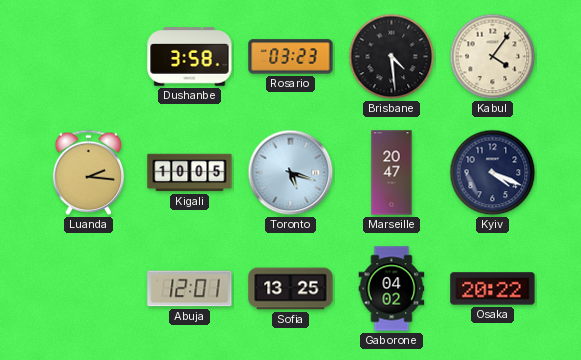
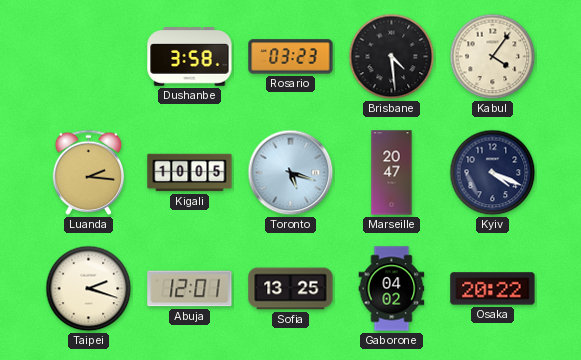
Taipei: none -> 2:18
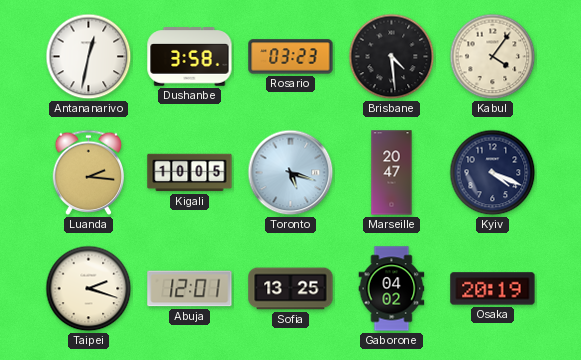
Antananarivo: none -> 12:32
Osaka: 20:22 -> 20:19
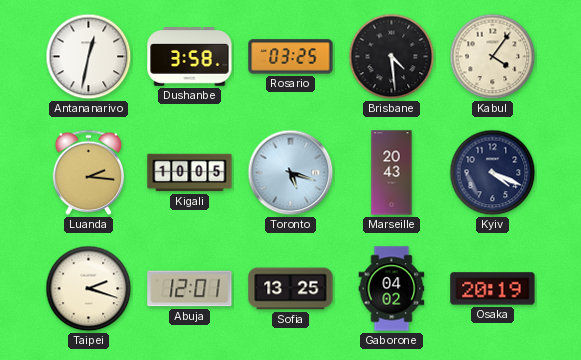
Rosario: 03:23 -> 03:25
Marseille: 20:47 -> 20:43
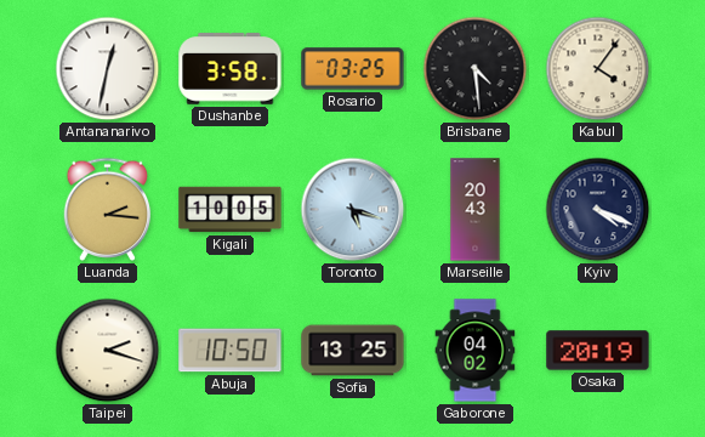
Abuja: 12:01 -> 10:50
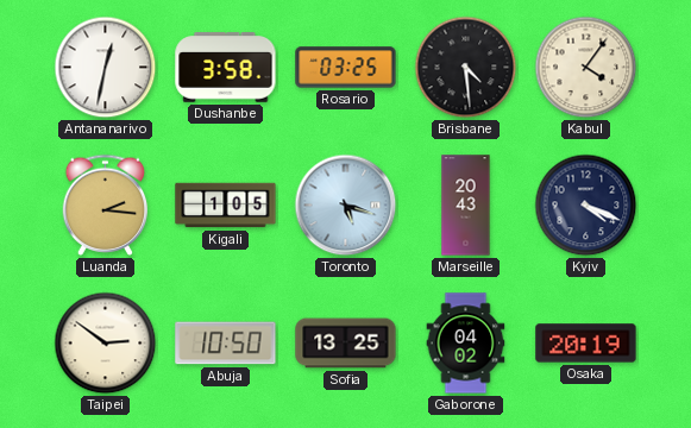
Kigali: 10:05 -> 1:05
Taipei: 2:18 -> 2:51
